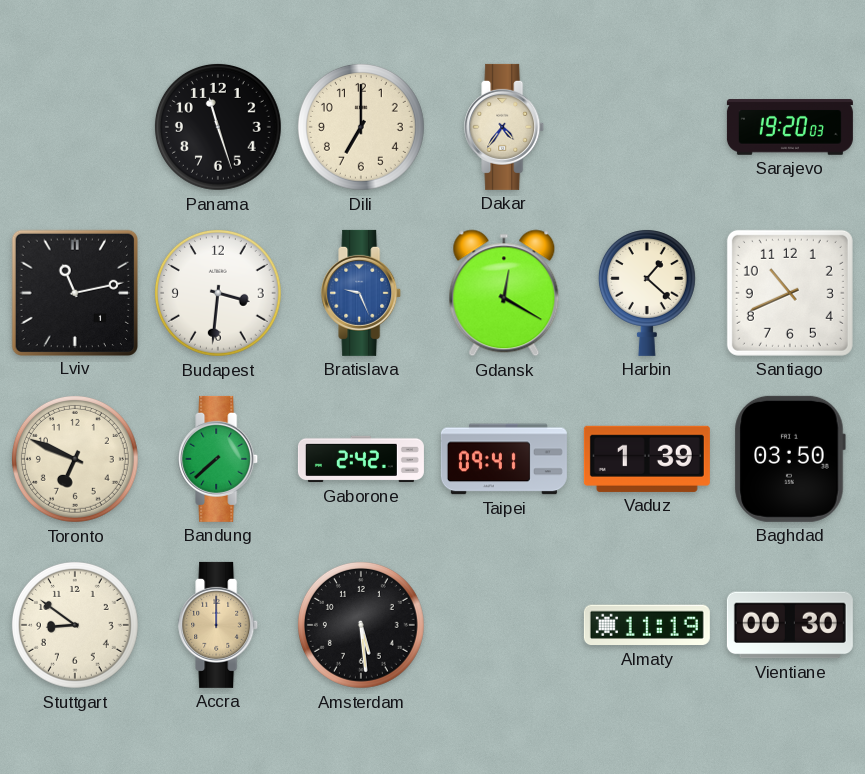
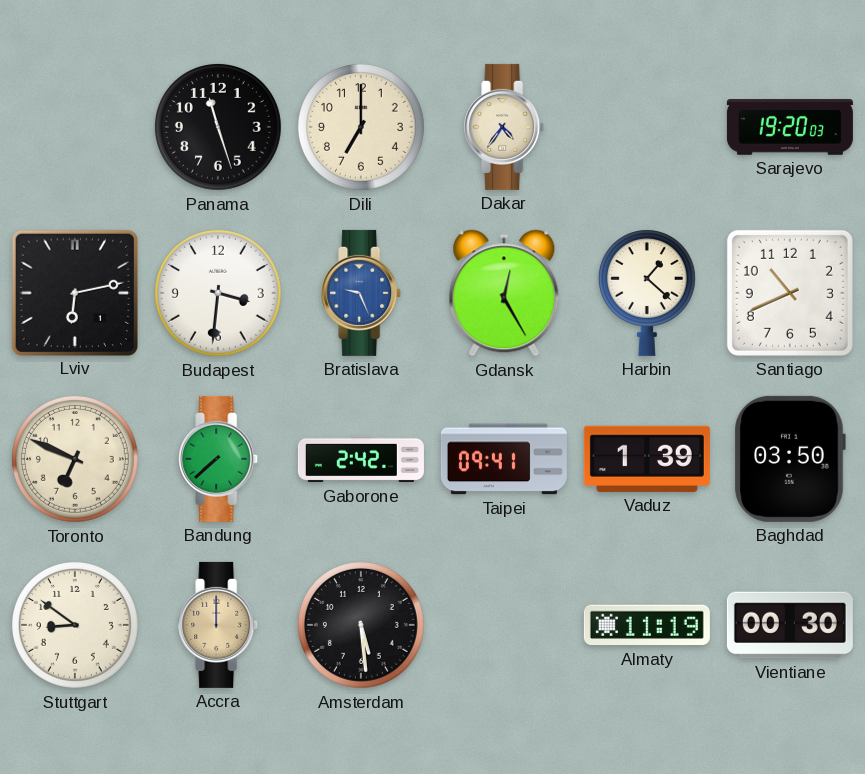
Lviv: 11:13 -> 6:13
Gdansk: 12:20 -> 12:25
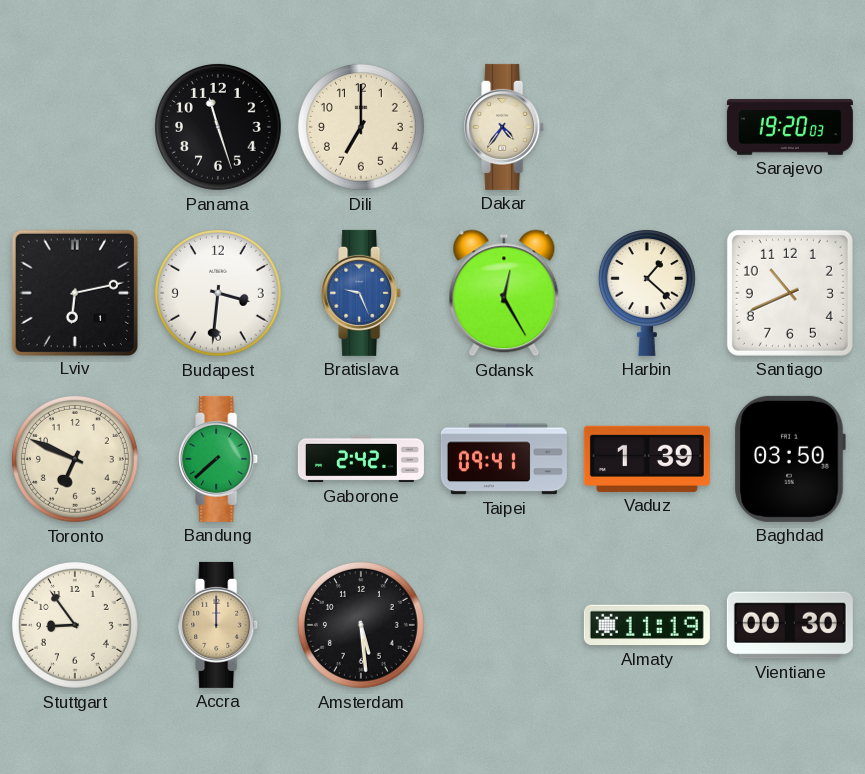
Stuttgart: 8:51 -> 8:54
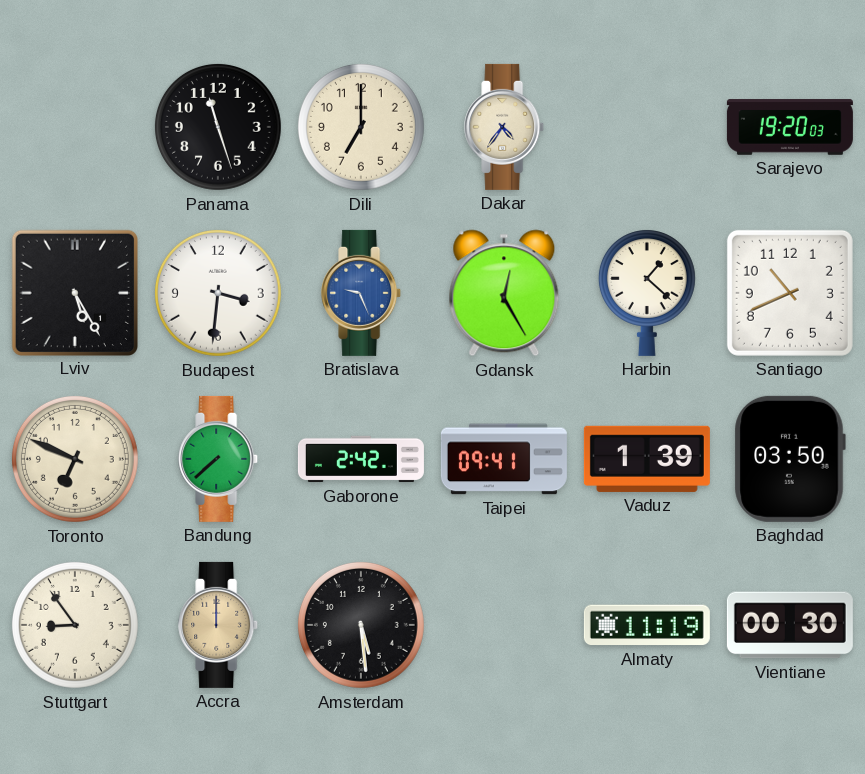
Lviv: 6:13 -> 5:25
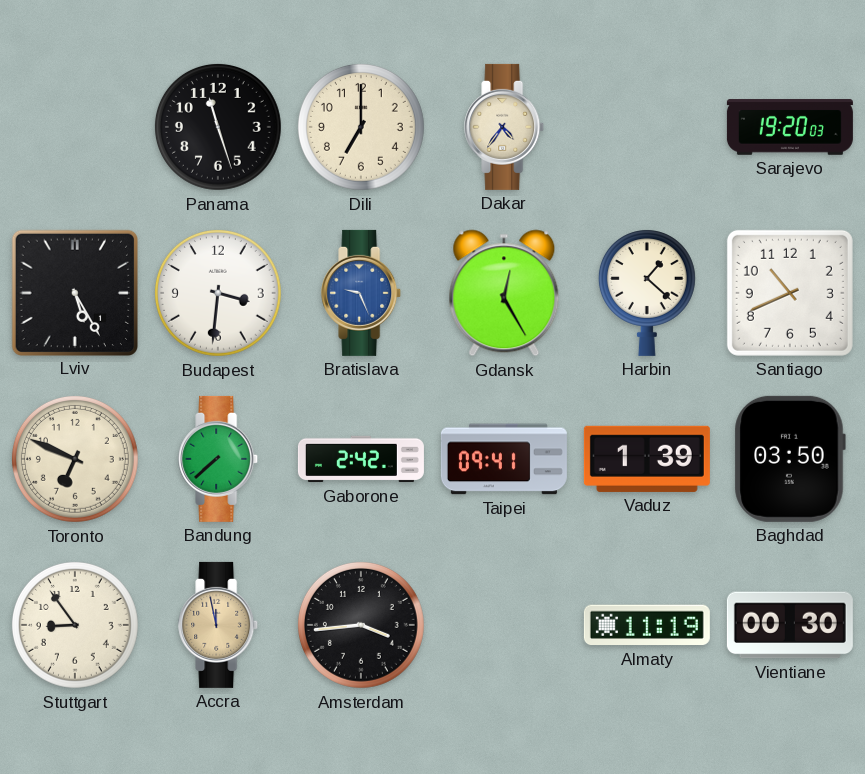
Accra: 12:00 -> 11:58
Amsterdam: 5:29 -> 3:44
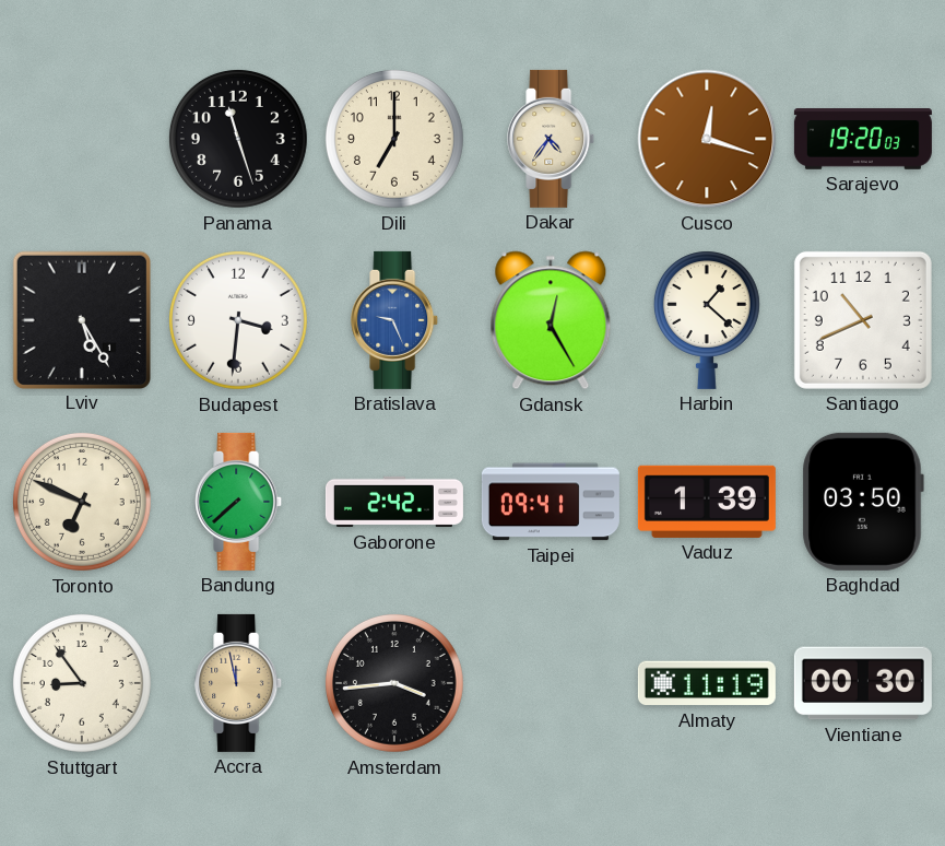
Cusco: none -> 12:18
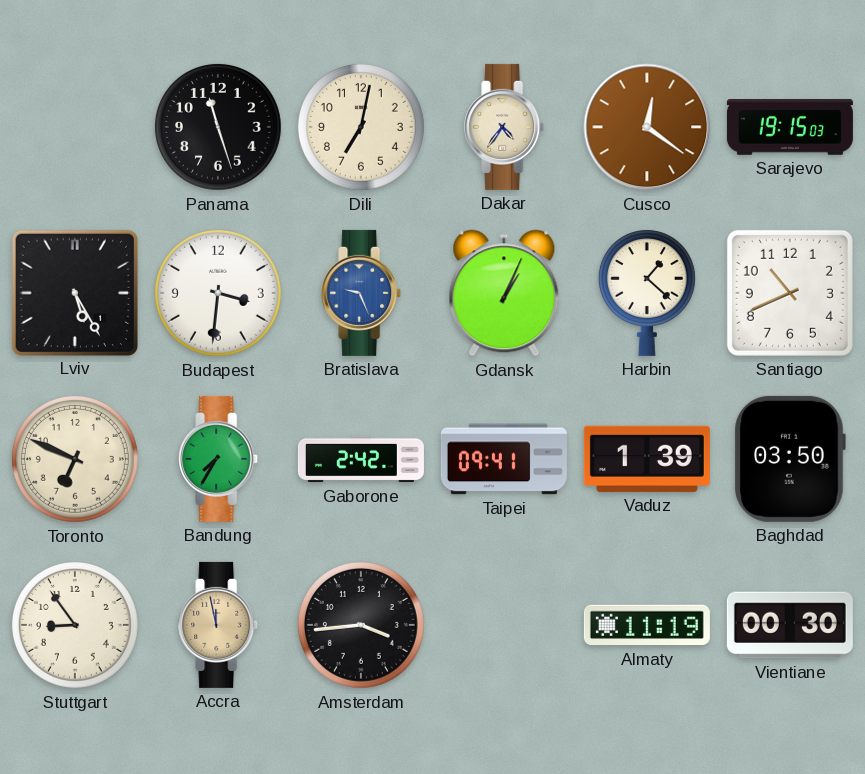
Dili: 7:00 -> 7:02
Cusco: 12:18 -> 12:21
Sarajevo: 19:20 -> 19:15
Gdansk: 12:25 -> 1:04
Bandung: 7:38 -> 7:35
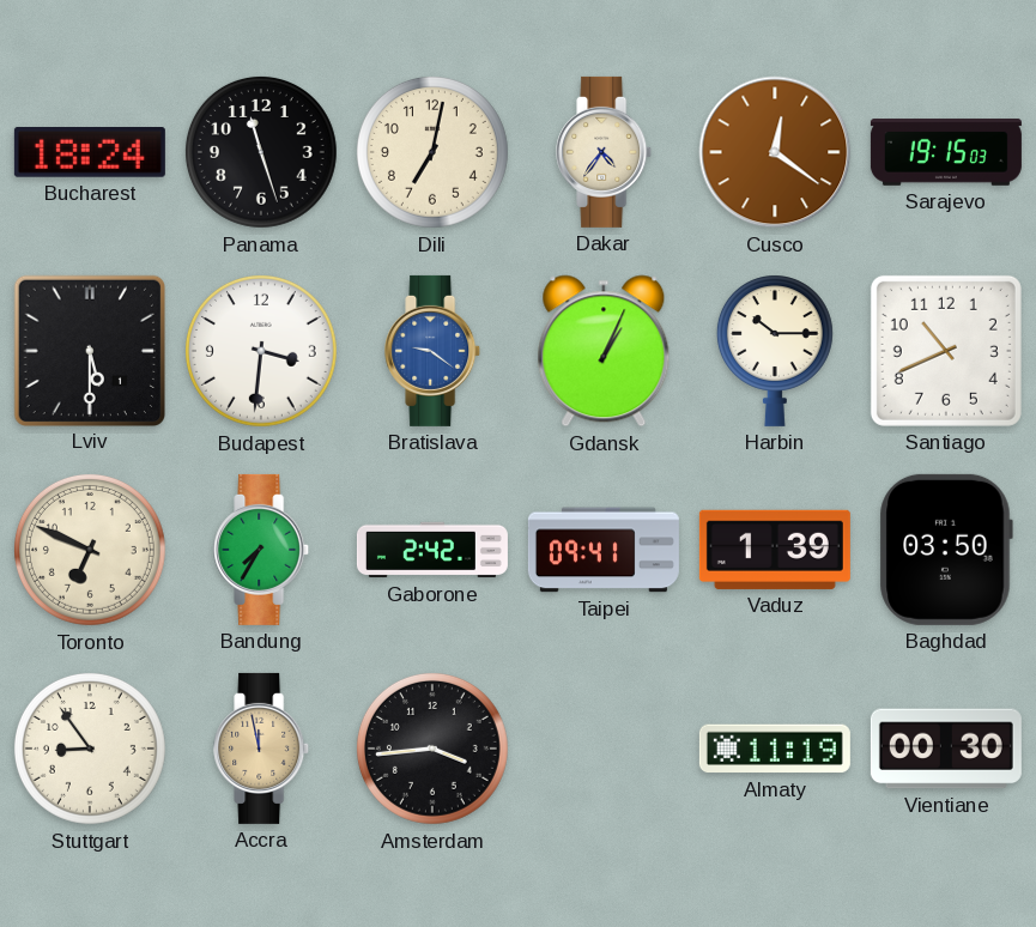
Bucharest: none -> 18:24
Lviv: 5:25 -> 5:30
Bratislava: 9:26 -> 9:21
Harbin: 1:22 -> 10:15
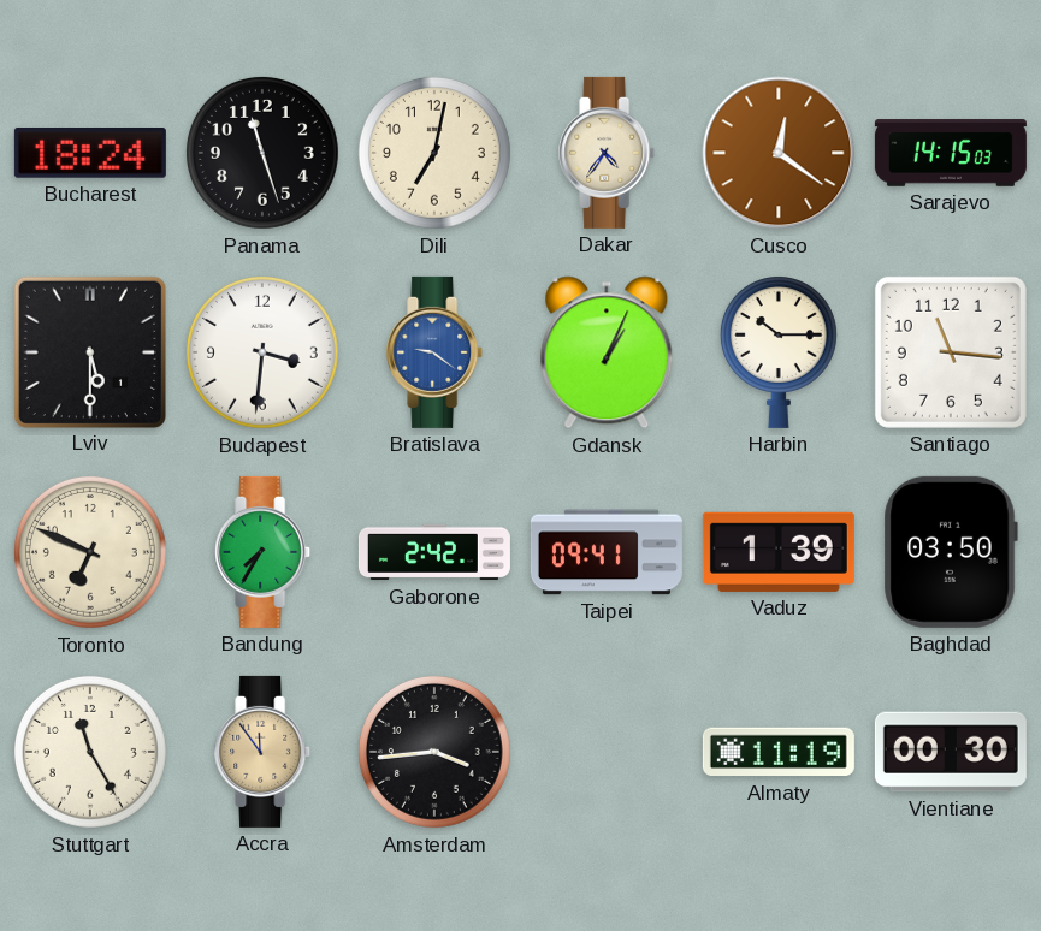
Sarajevo: 19:15 -> 14:15
Santiago: 10:41 -> 11:16
Stuttgart: 8:54 -> 11:25
Accra: 11:58 -> 11:54
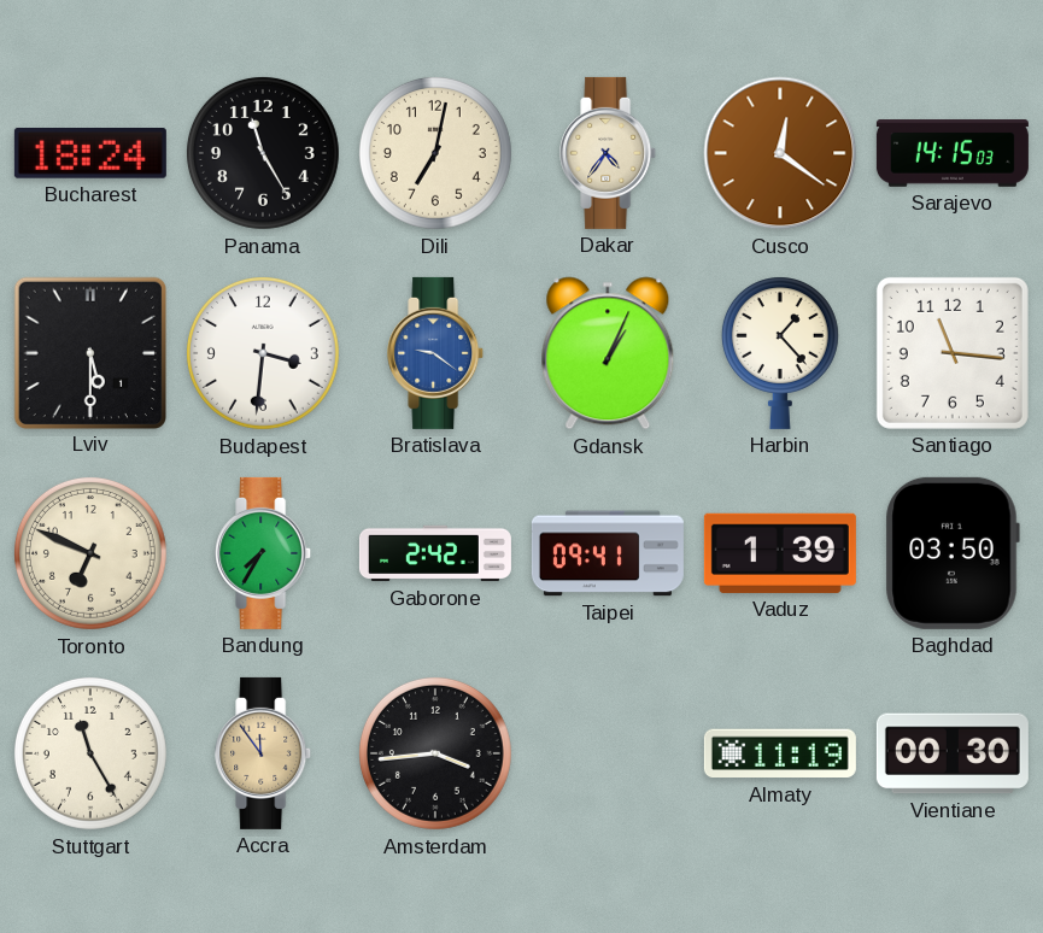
Panama: 11:27 -> 11:25
Harbin: 10:15 -> 1:23
